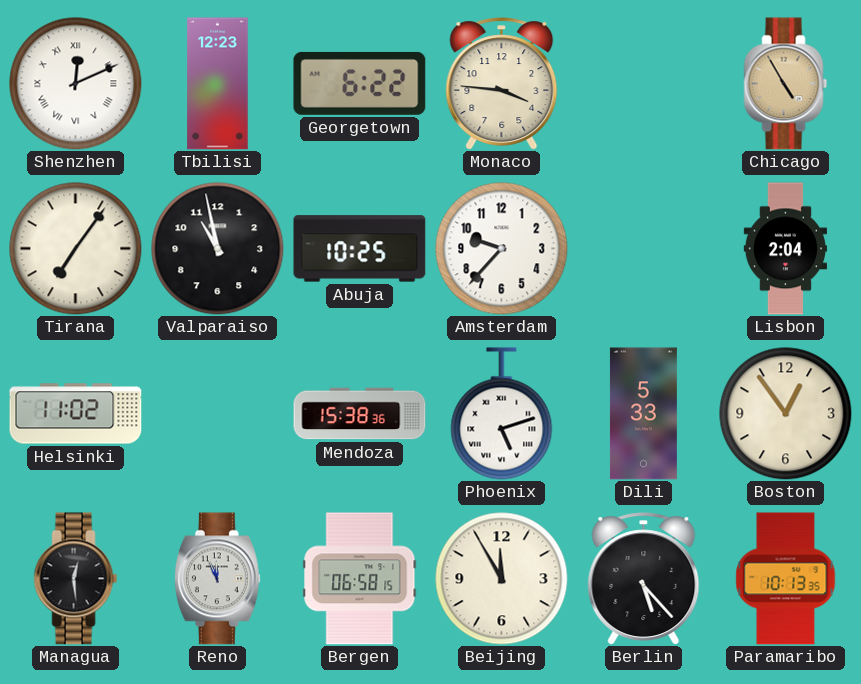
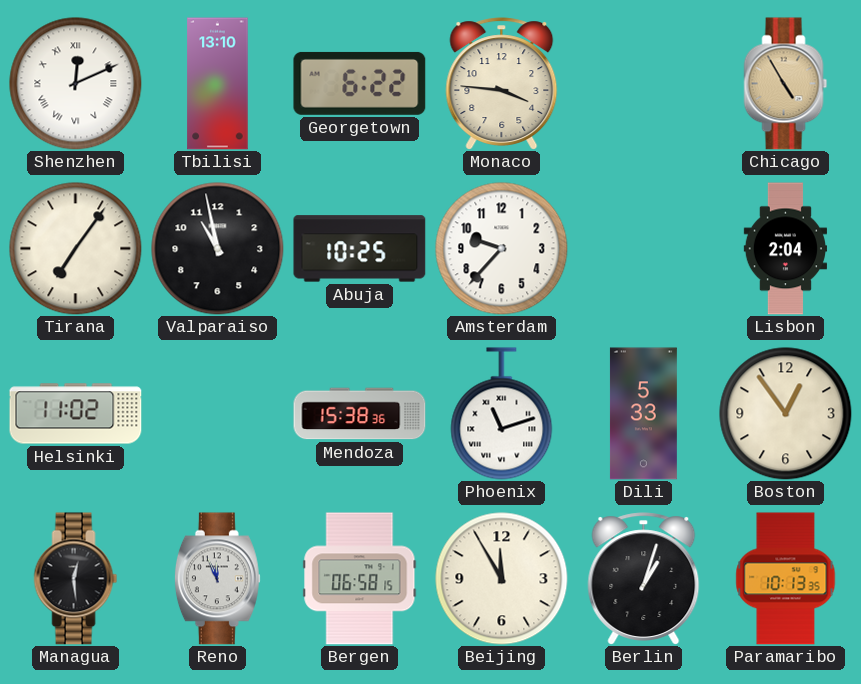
Tbilisi: 12:23 -> 13:10
Phoenix: 5:12 -> 11:12
Berlin: 5:23 -> 1:03
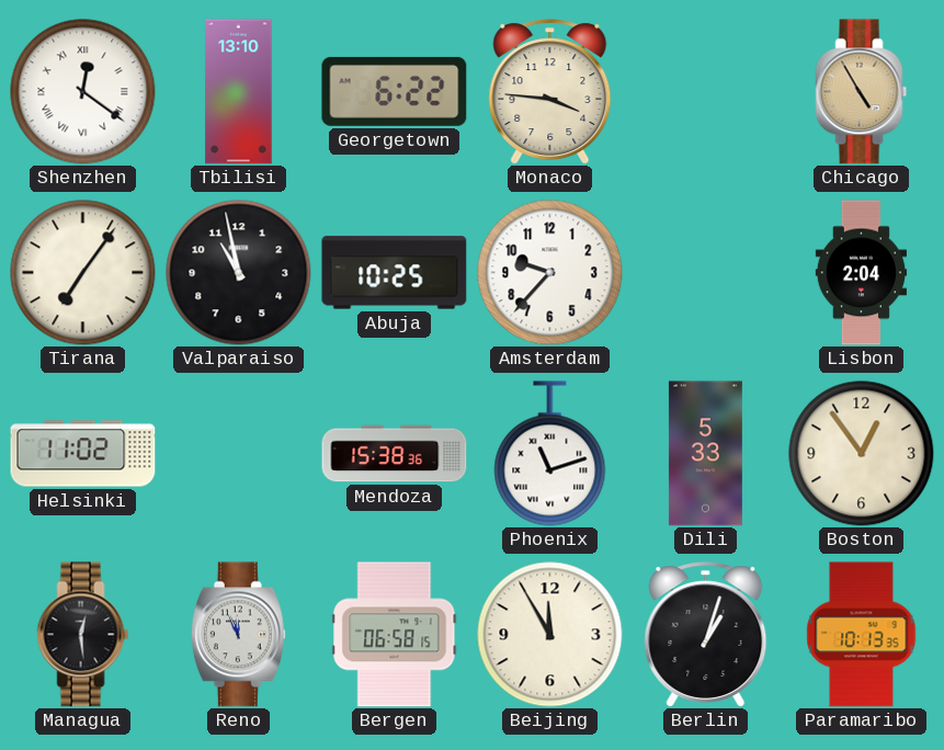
Shenzhen: 12:11 -> 12:21
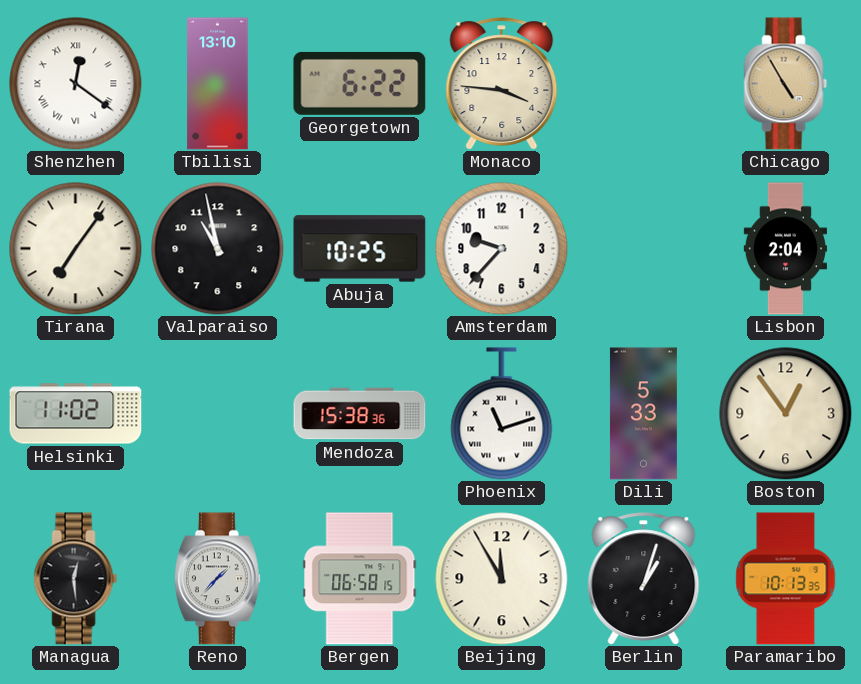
Reno: 11:56 -> 1:37
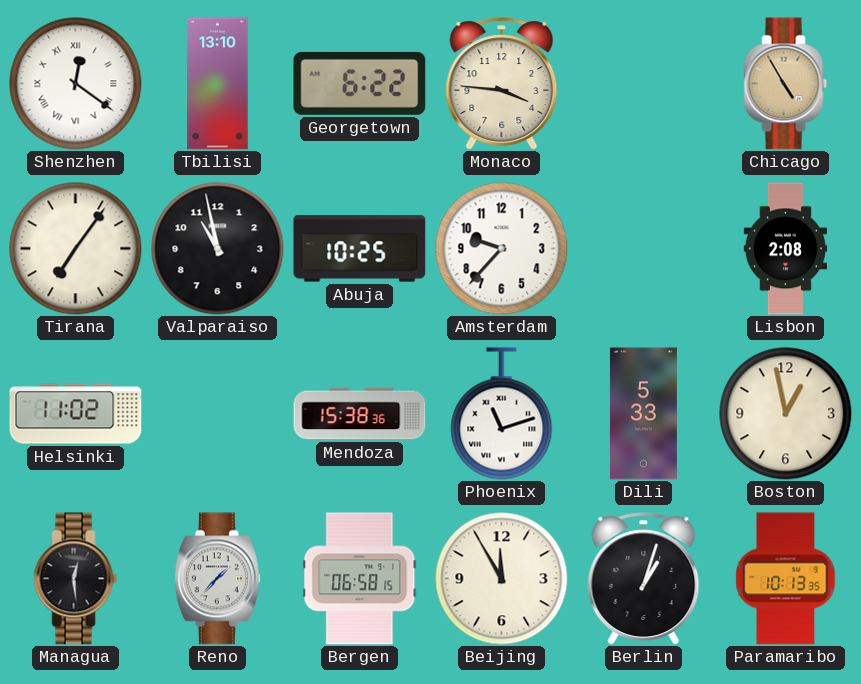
Lisbon: 2:04 -> 2:08
Boston: 12:54 -> 12:58
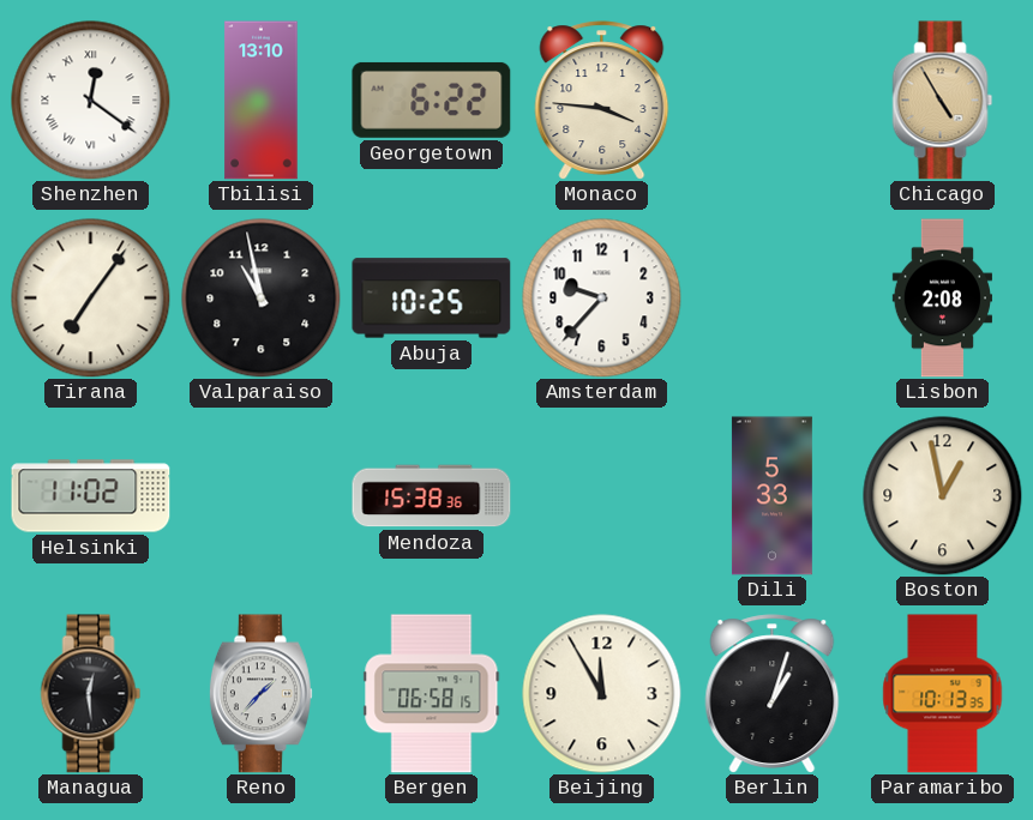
Phoenix: 11:12 -> none
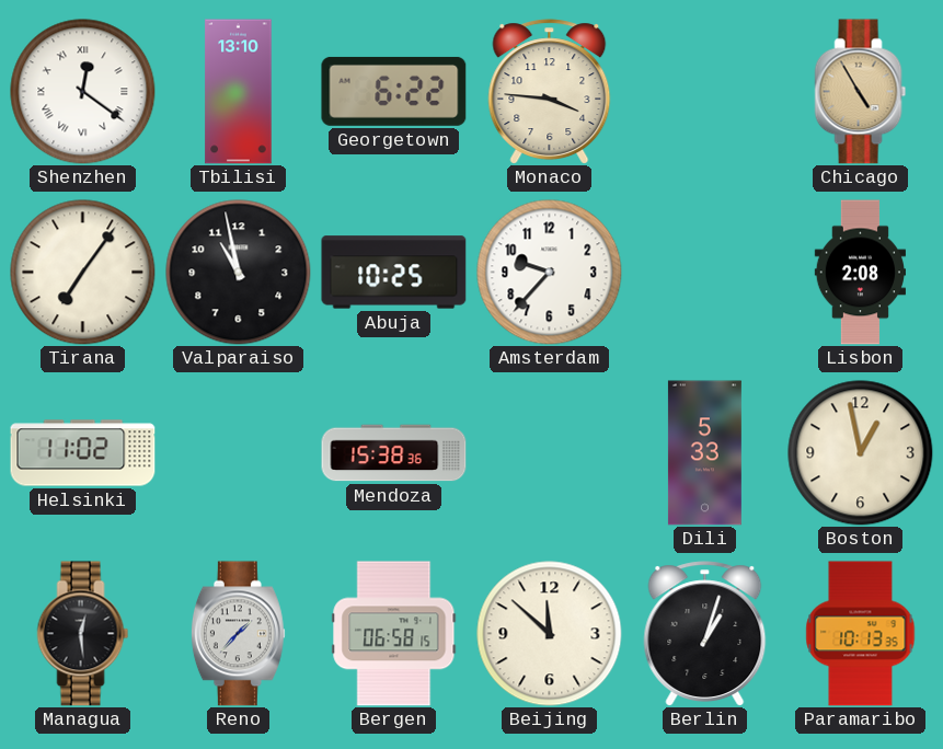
Beijing: 11:55 -> 11:52
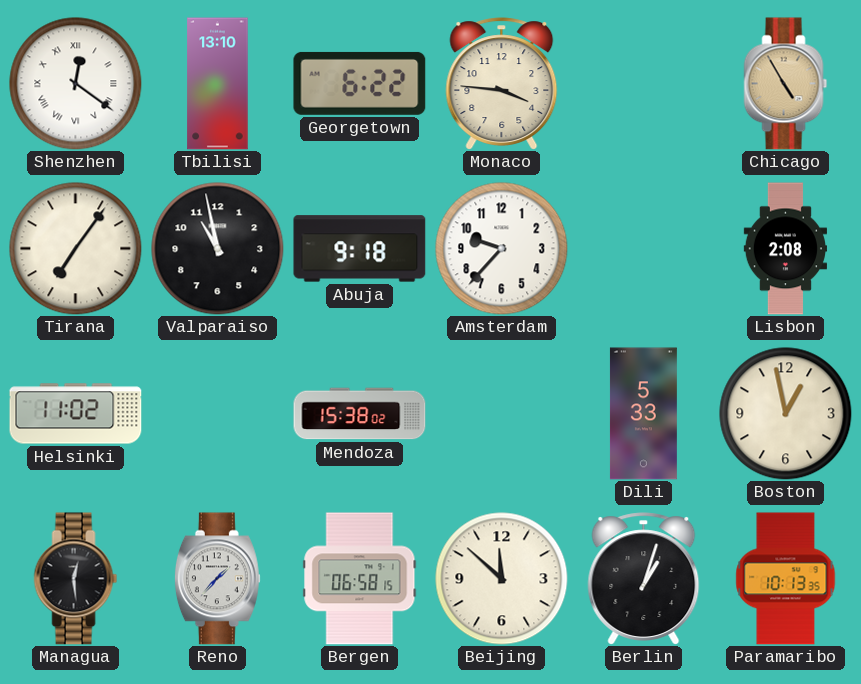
Abuja: 10:25 -> 9:18
Mendoza: 15:38:36 -> 15:38:02
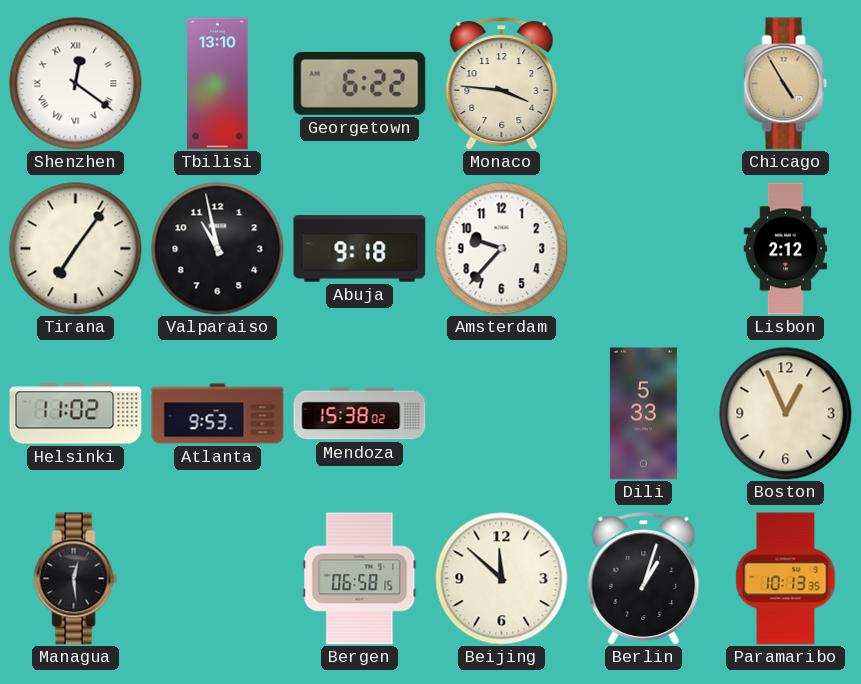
Lisbon: 2:08 -> 2:12
Atlanta: none -> 9:53
Boston: 12:58 -> 12:56
Reno: 1:37 -> none
